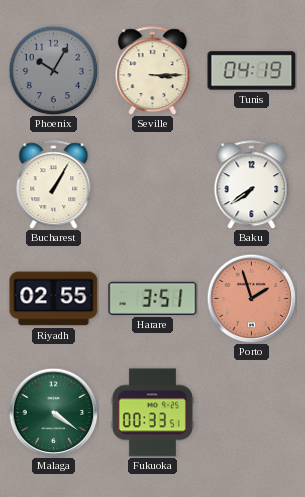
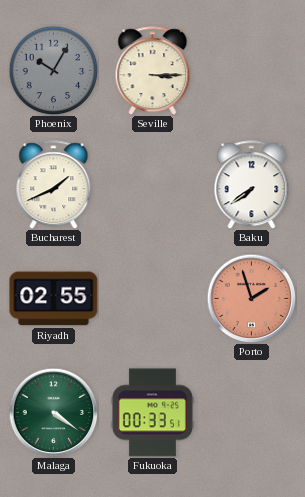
Tunis: 04:19 -> none
Bucharest: 1:05 -> 1:41
Harare: 3:51 -> none
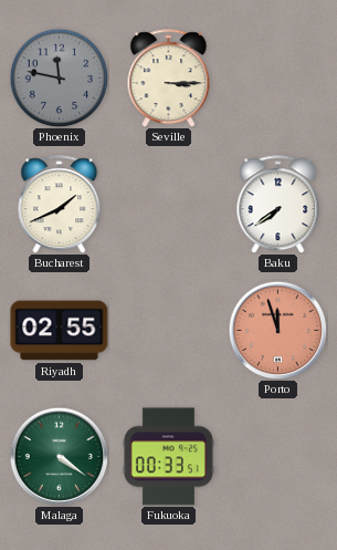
Phoenix: 10:05 -> 11:47
Porto: 1:57 -> 11:57
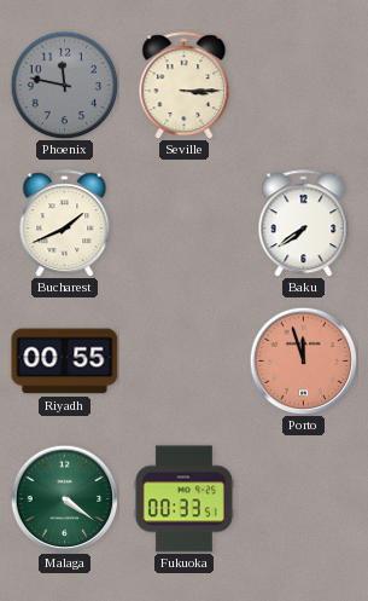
Riyadh: 02:55 -> 00:55
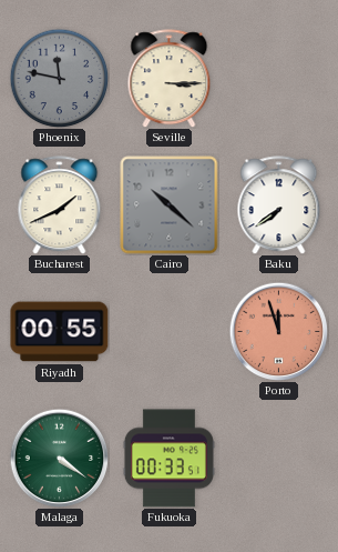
Cairo: none -> 10:22
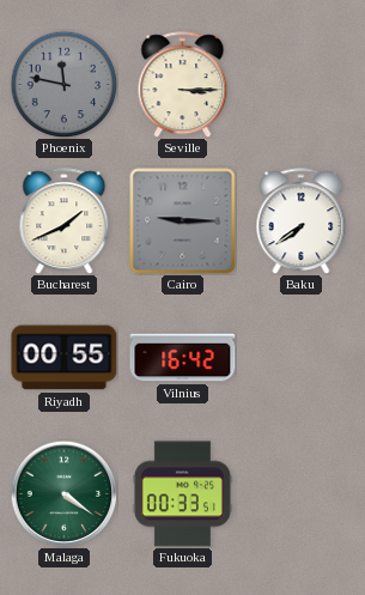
Cairo: 10:22 -> 9:15
Vilnius: none -> 16:42
Porto: 11:57 -> none
